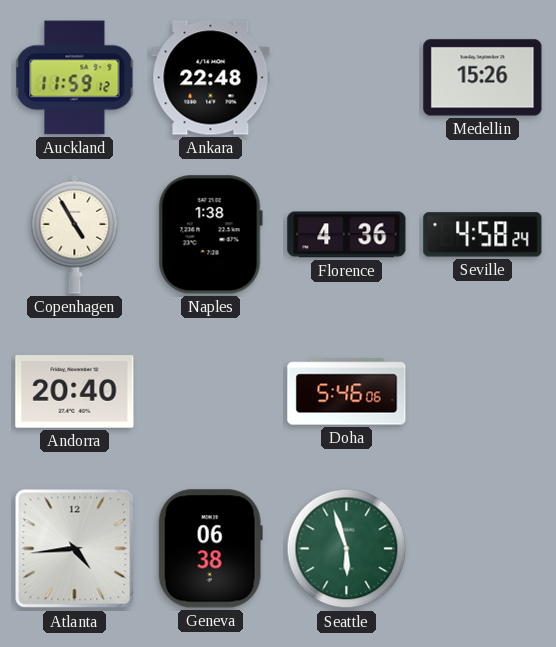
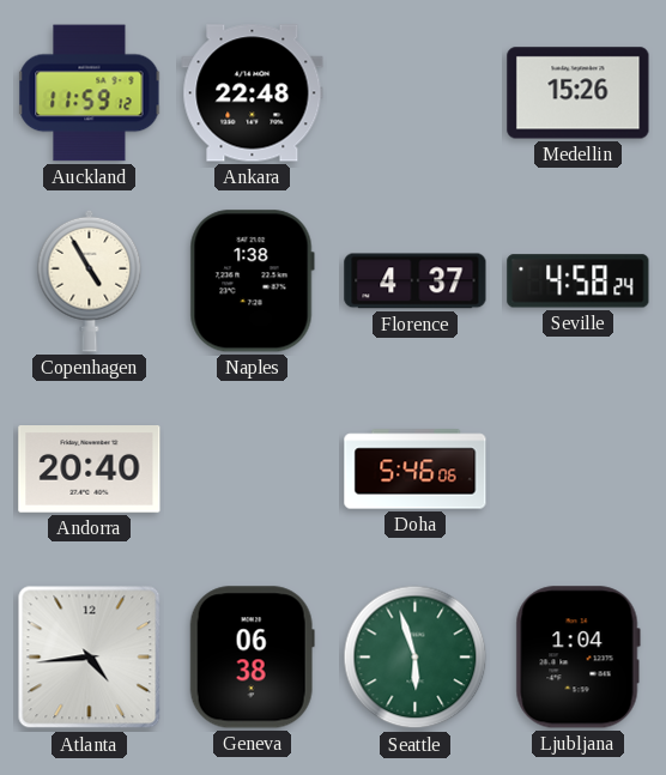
Florence: 4:36 -> 4:37
Ljubljana: none -> 1:04
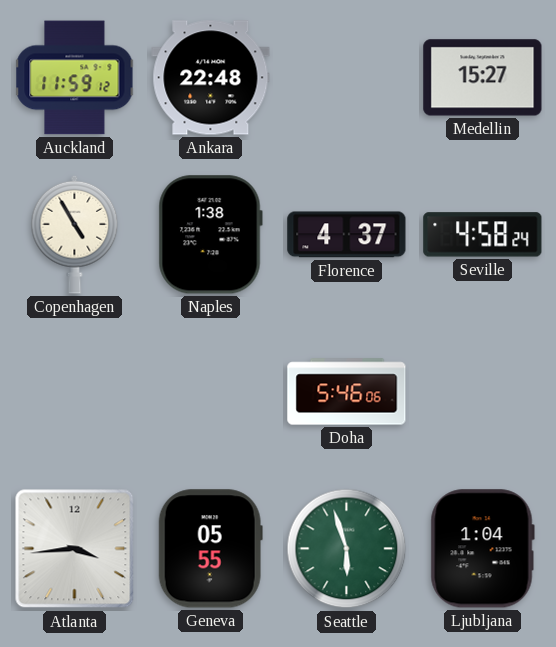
Medellin: 15:26 -> 15:27
Andorra: 20:40 -> none
Atlanta: 4:44 -> 3:44
Geneva: 06:38 -> 05:55
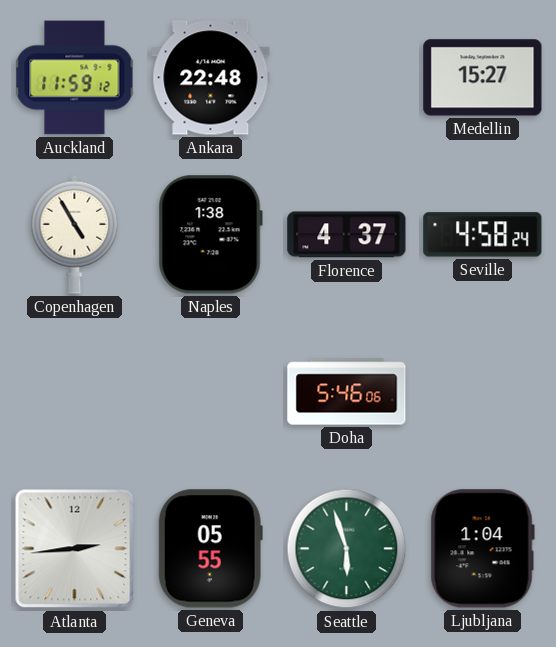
Atlanta: 3:44 -> 2:44
